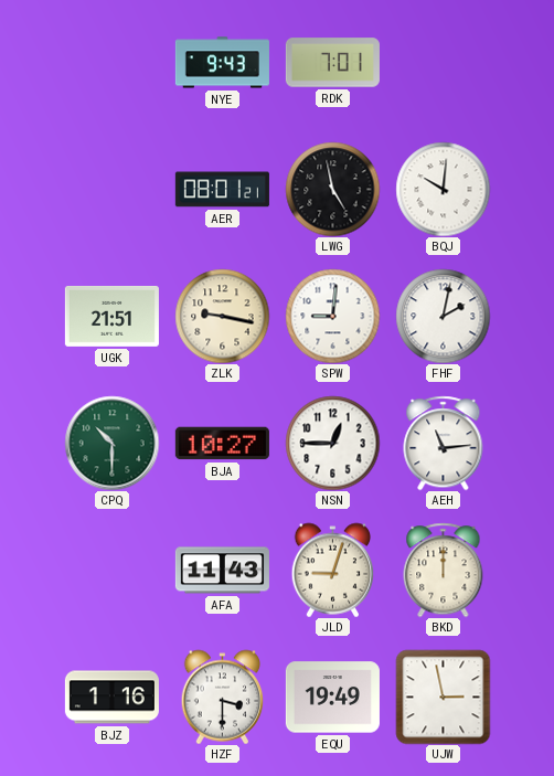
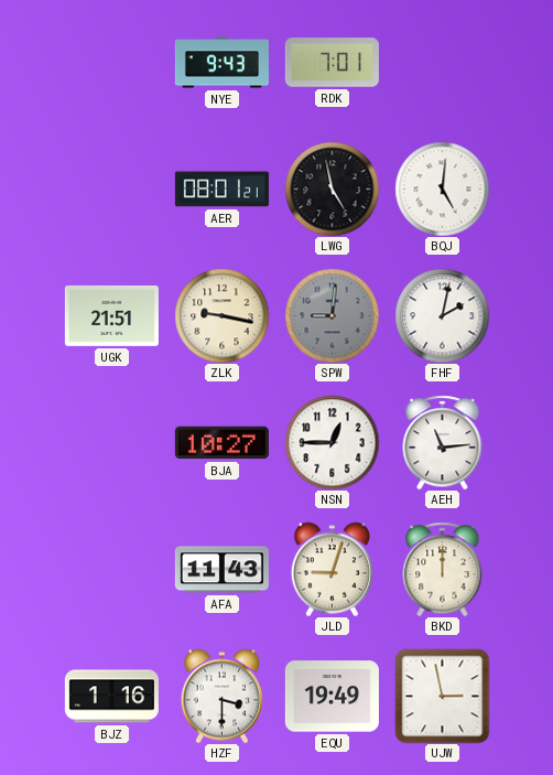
BQJ: 10:01 -> 5:01
SPW dial: white -> grey
CPQ: 10:30 -> none
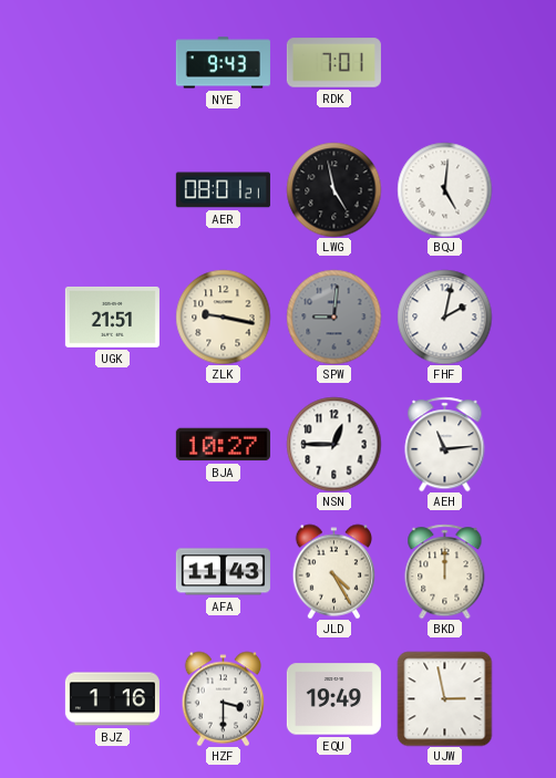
JLD: 9:03 -> 4:25
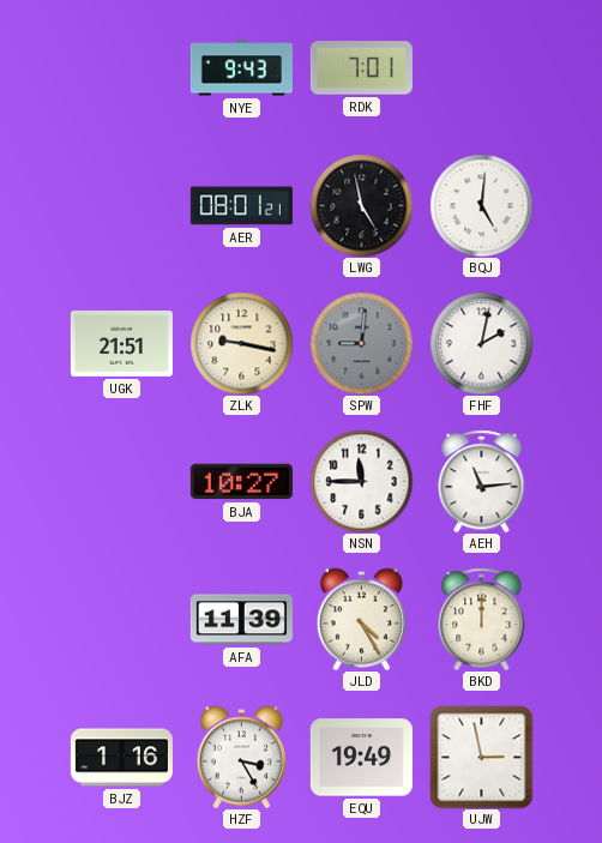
NSN: 12:45 -> 11:45
AFA: 11:43 -> 11:39
HZF: 3:30 -> 3:25
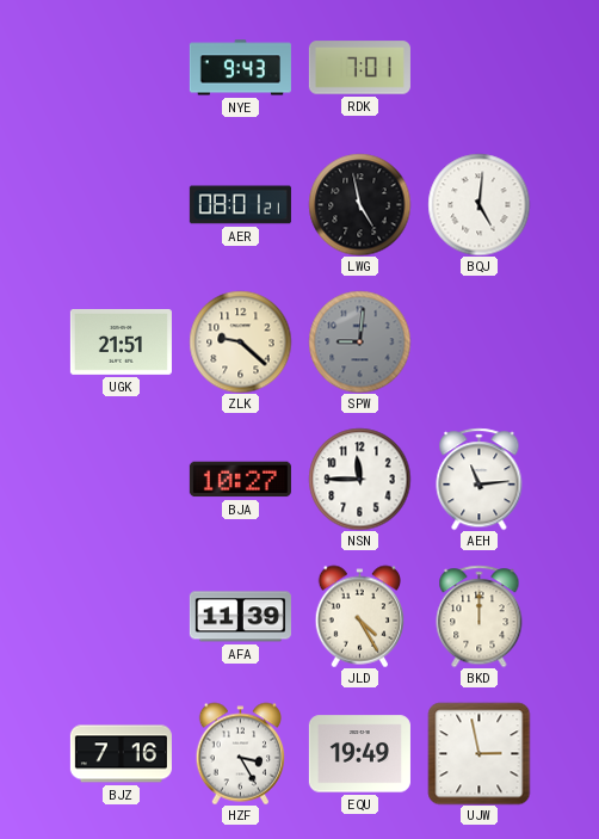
ZLK: 9:17 -> 9:22
FHF: 2:02 -> none
BJZ: 1:16 -> 7:16
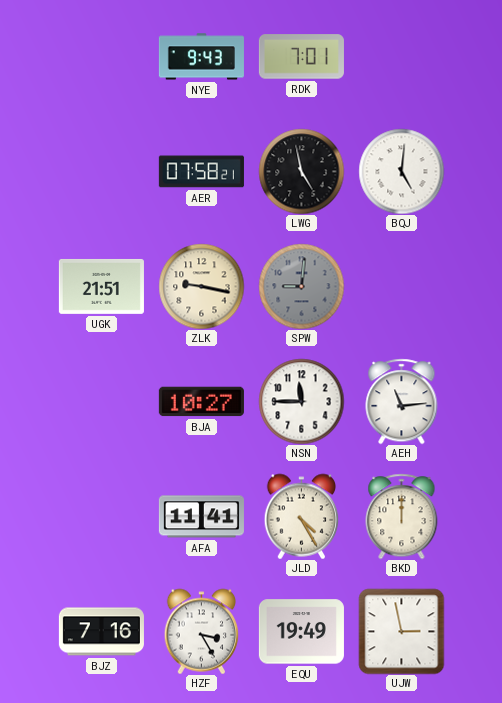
AER: 08:01 -> 07:58
ZLK: 9:22 -> 9:17
AFA: 11:39 -> 11:41
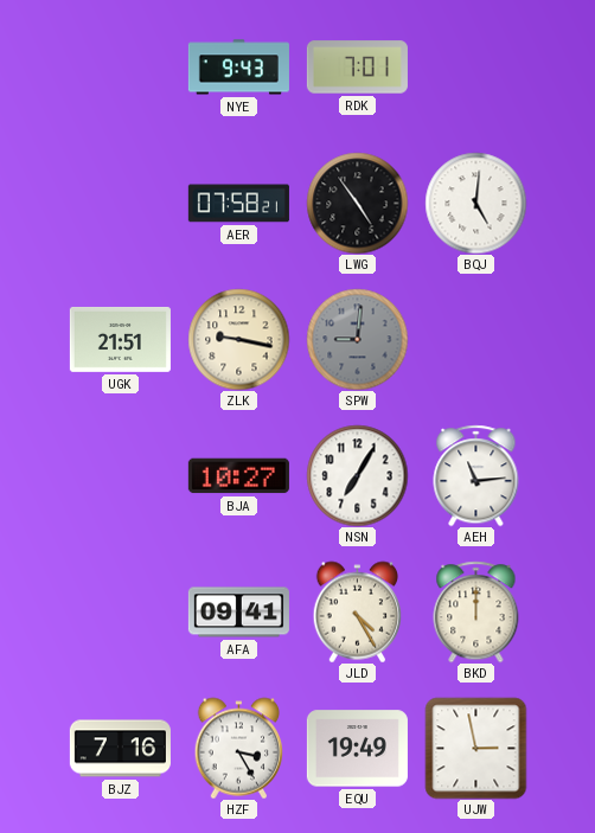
LWG: 4:58 -> 4:54
NSN: 11:45 -> 7:05
AFA: 11:41 -> 09:41
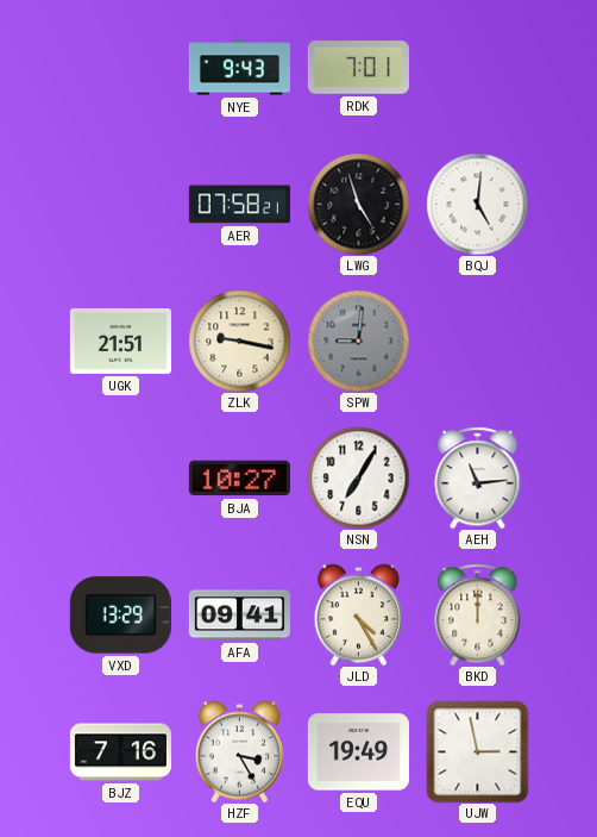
LWG: 4:54 -> 4:57
VXD: none -> 13:29
